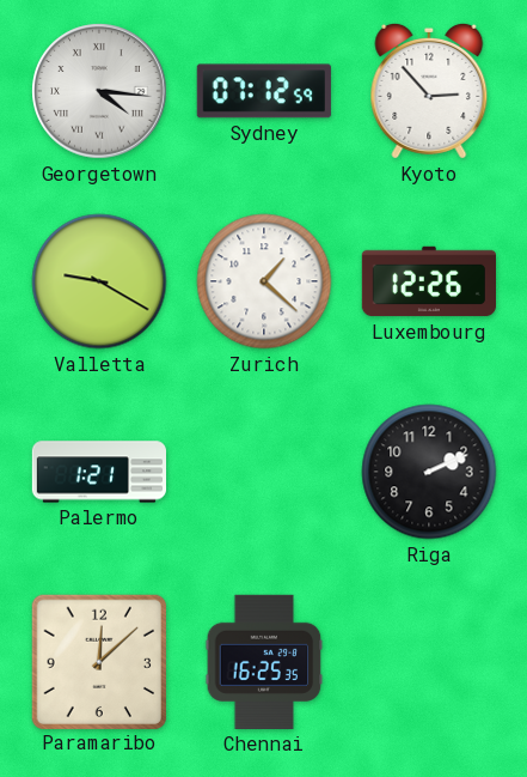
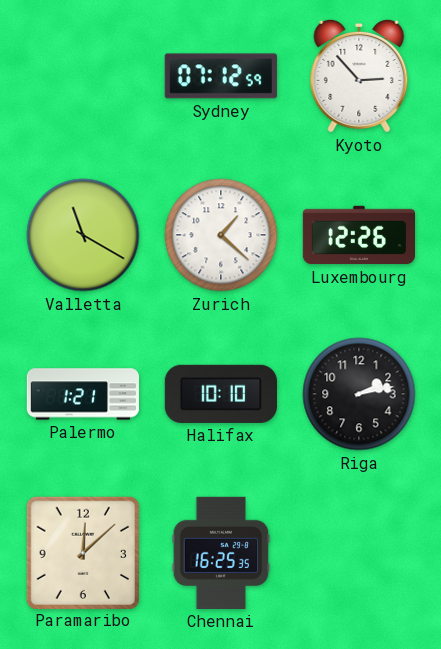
Georgetown: 4:16 -> none
Valletta: 9:20 -> 11:20
Halifax: none -> 10:10
Riga: 2:11 -> 2:13
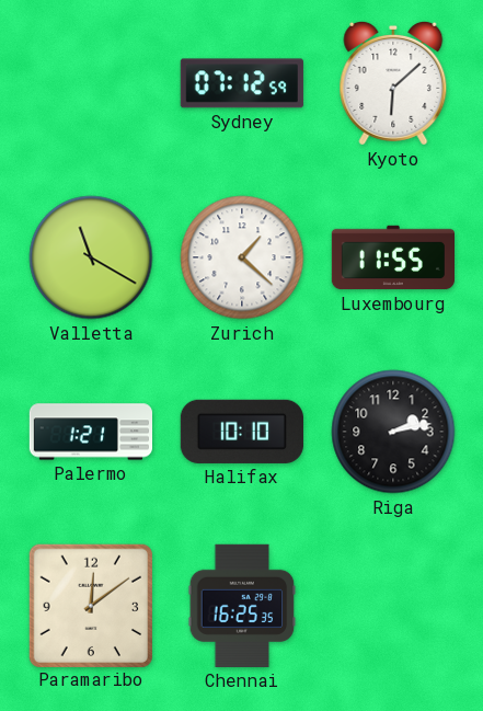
Kyoto: 2:53 -> 6:08
Luxembourg: 12:26 -> 11:55
Paramaribo: 12:08 -> 12:09
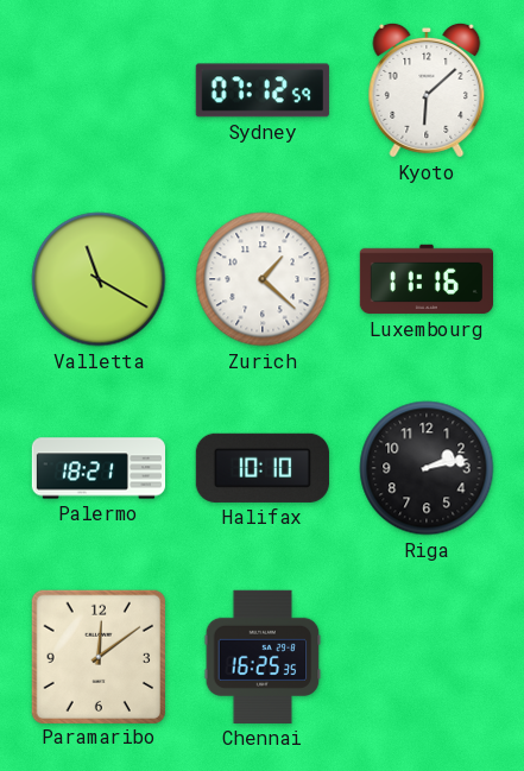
Luxembourg: 11:55 -> 11:16
Palermo: 1:21 -> 18:21
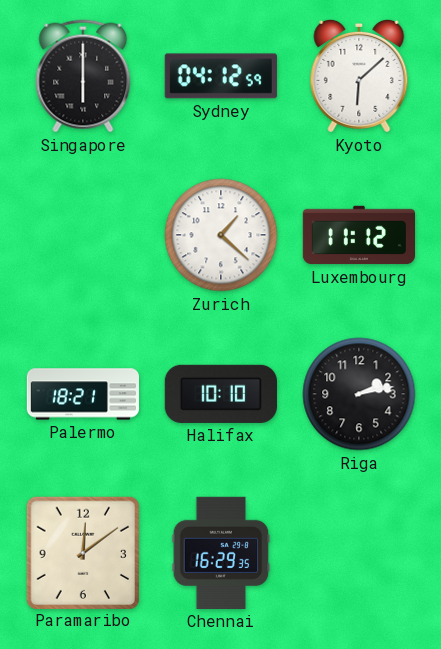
Singapore: none -> 6:00
Sydney: 07:12 -> 04:12
Valletta: 11:20 -> none
Luxembourg: 11:16 -> 11:12
Chennai: 16:25 -> 16:29
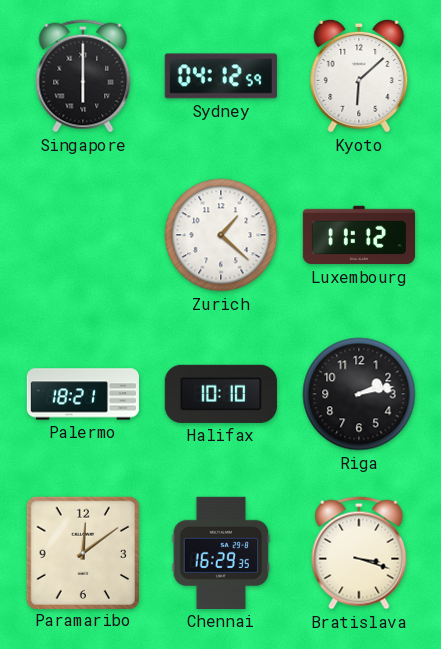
Bratislava: none -> 3:18
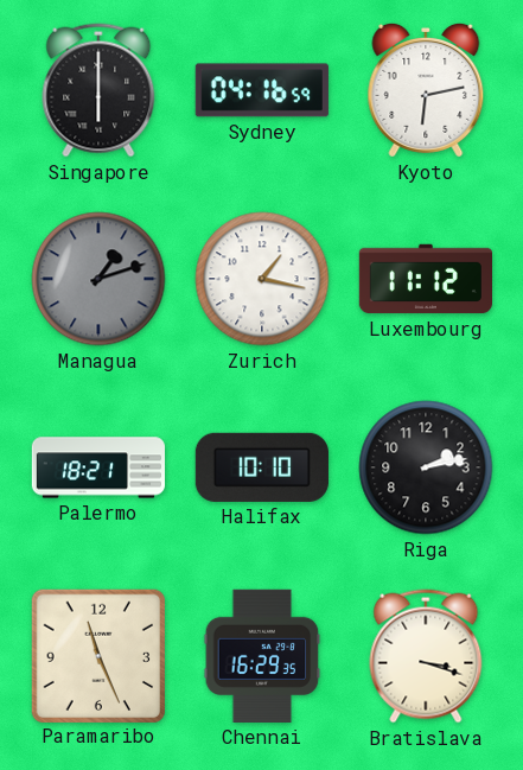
Sydney: 04:12 -> 04:16
Kyoto: 6:08 -> 6:13
Managua: none -> 1:12
Zurich: 1:22 -> 1:17
Paramaribo: 12:09 -> 11:26
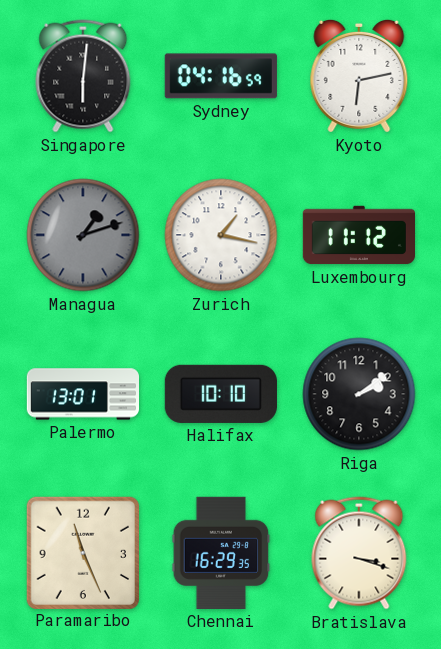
Singapore: 6:00 -> 6:01
Palermo: 18:21 -> 13:01
Riga: 2:13 -> 2:09
